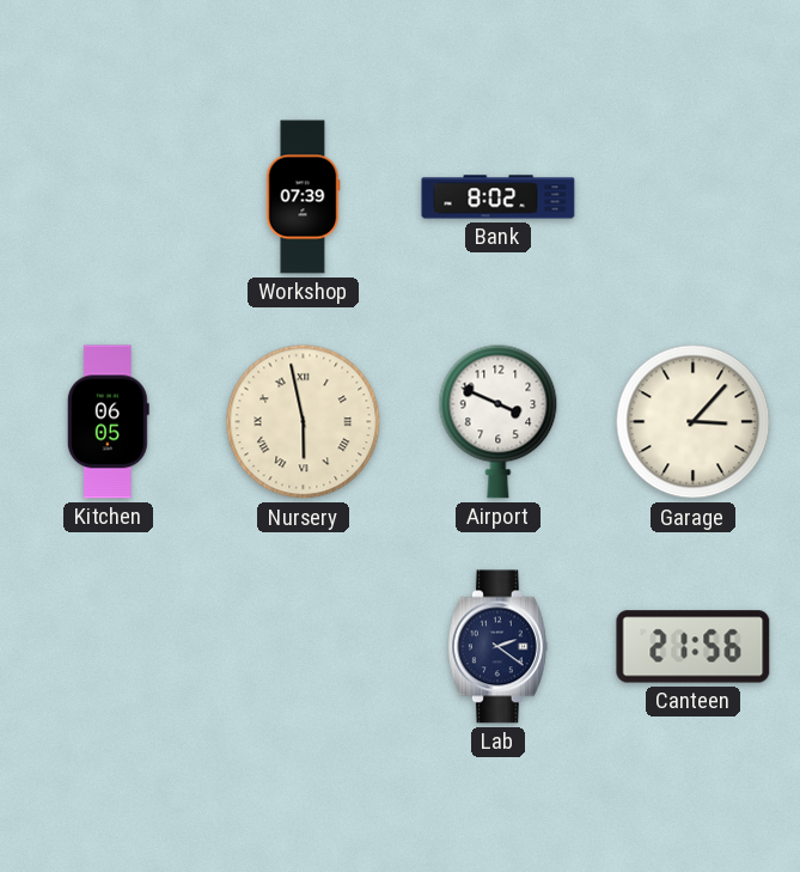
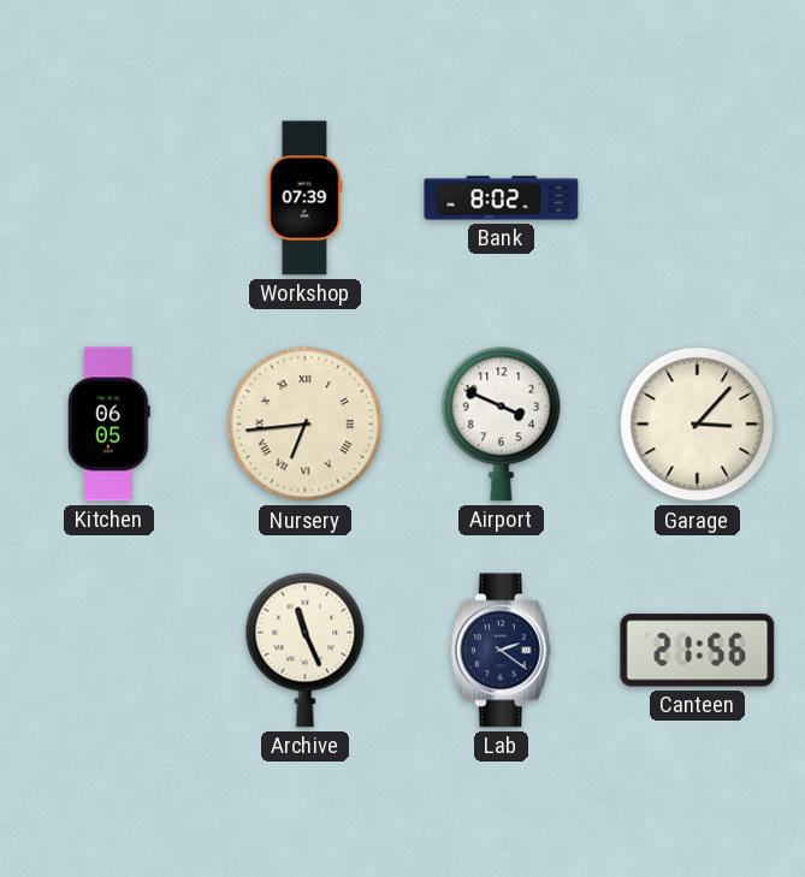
Nursery: 5:58 -> 6:44
Archive: none -> 11:26
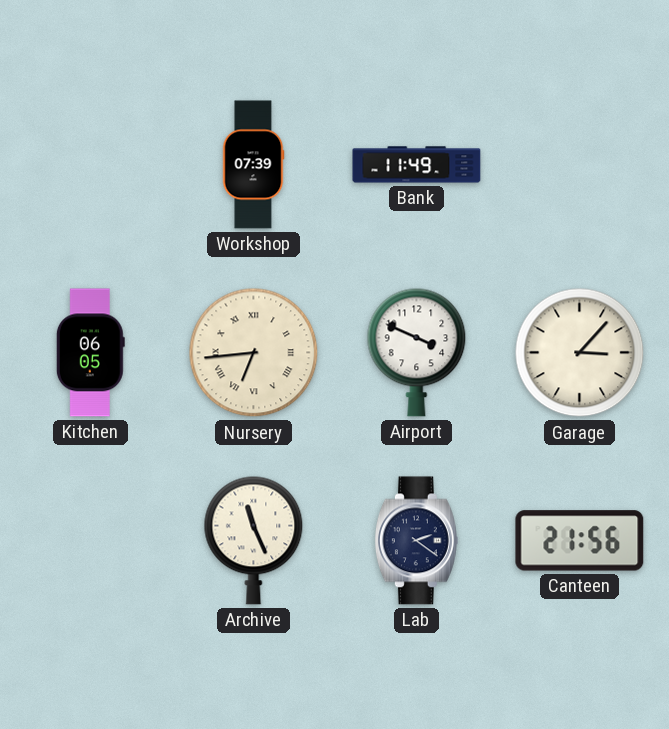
Bank: 8:02 -> 11:49
